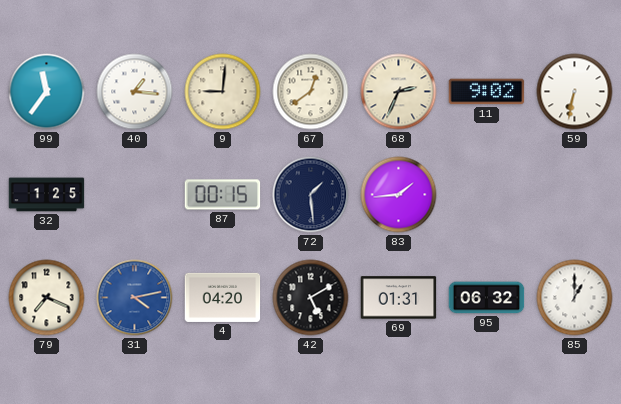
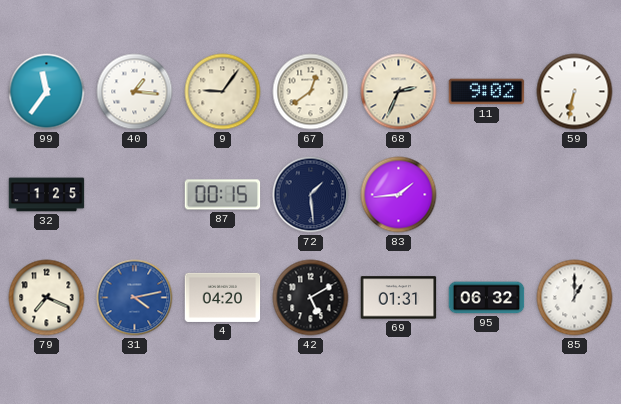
9: 9:01 -> 9:06
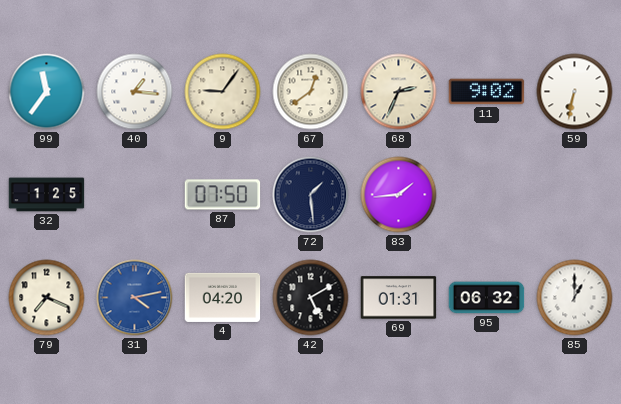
87: 00:15 -> 07:50
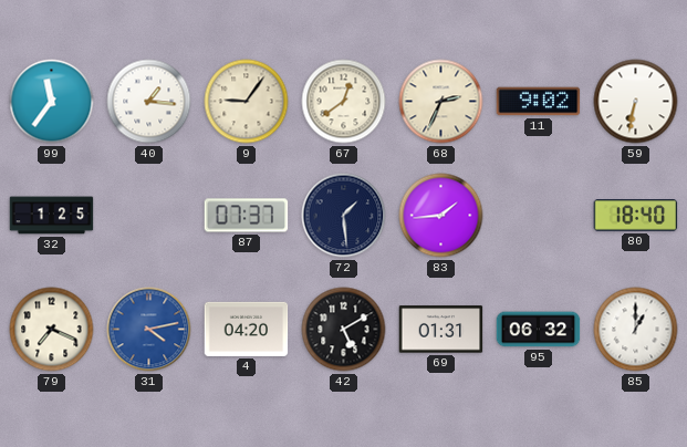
87: 07:50 -> 07:37
80: none -> 18:40
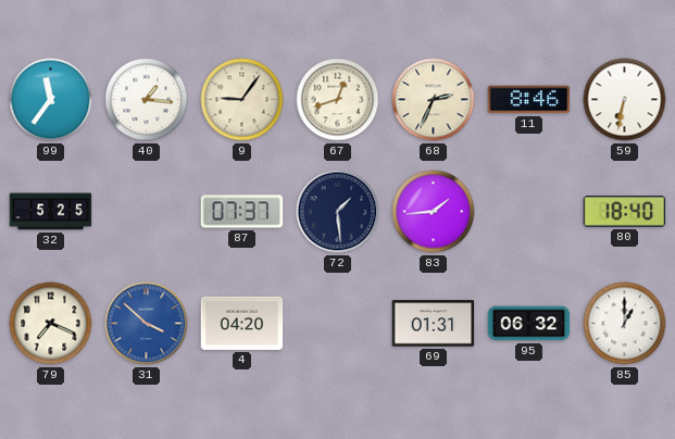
67: 12:39 -> 12:42
11: 9:02 -> 8:46
32: 1:25 -> 5:25
31: 4:13 -> 3:52
42: 5:10 -> none
